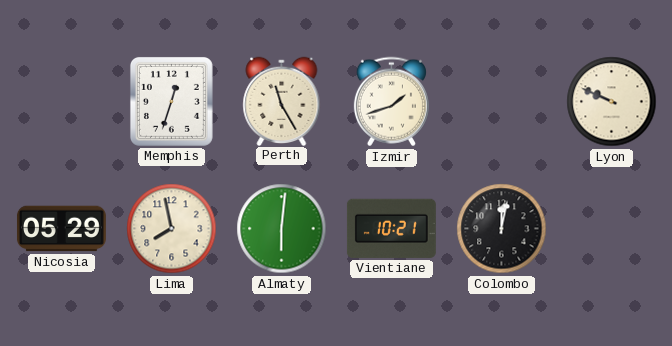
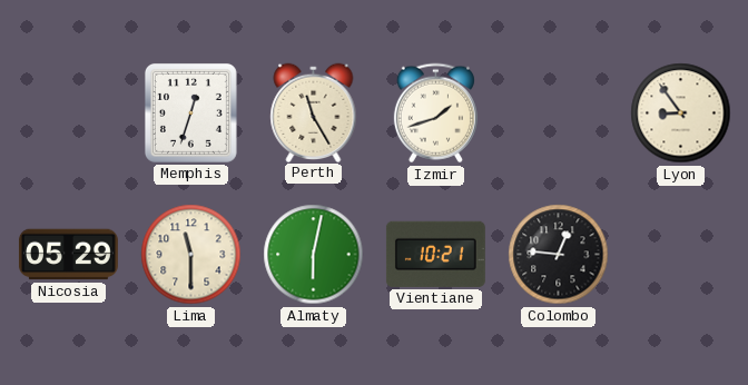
Lyon: 9:49 -> 8:54
Lima: 7:58 -> 11:30
Almaty: 6:01 -> 6:02
Colombo: 12:02 -> 12:46
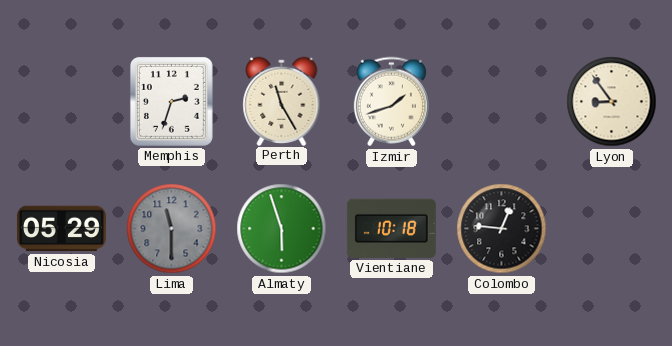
Memphis: 12:33 -> 2:33
Lima dial: cream -> grey
Almaty: 6:02 -> 5:57
Vientiane: 10:21 -> 10:18
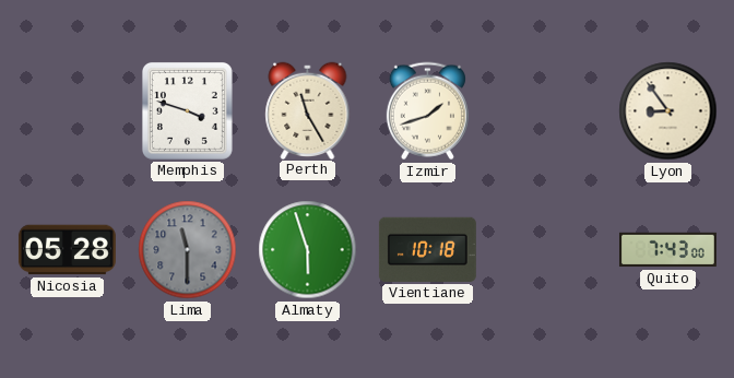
Memphis: 2:33 -> 3:48
Nicosia: 05:29 -> 05:28
Colombo: 12:46 -> none
Quito: none -> 7:43
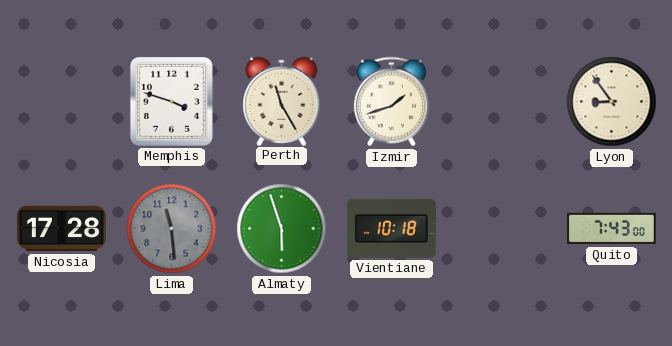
Nicosia: 05:28 -> 17:28
Lima: 11:30 -> 11:29
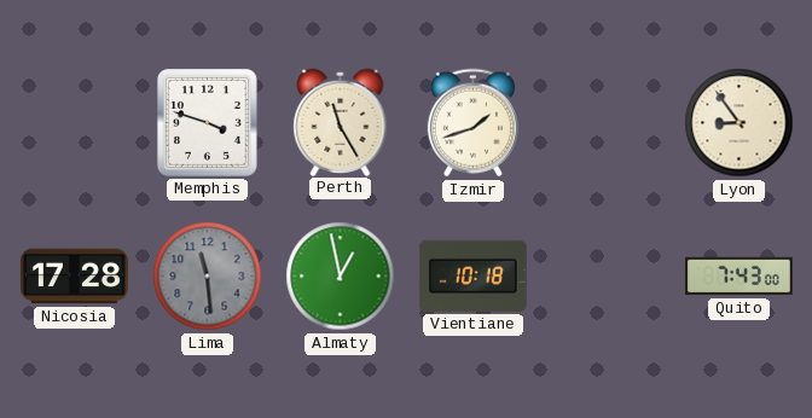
Almaty: 5:57 -> 12:58
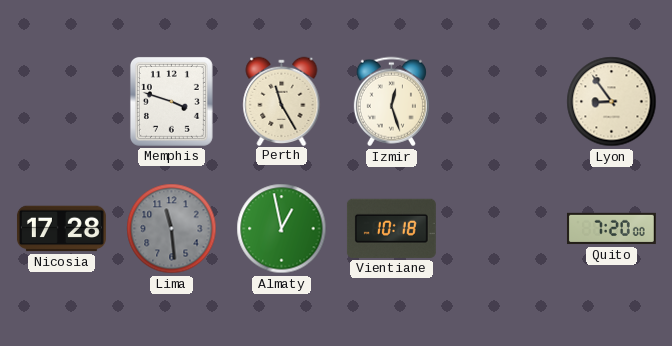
Izmir: 1:42 -> 12:27
Quito: 7:43 -> 7:20
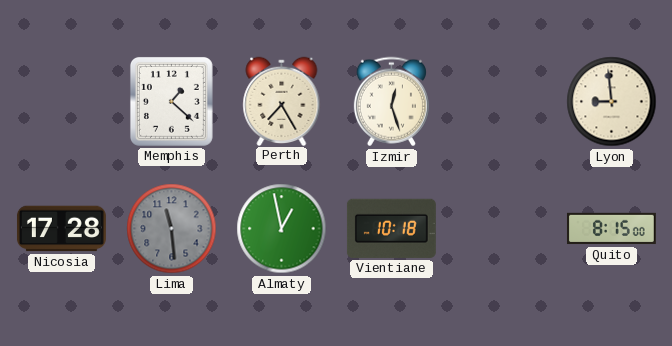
Memphis: 3:48 -> 1:22
Perth: 11:25 -> 7:25
Lyon: 8:54 -> 8:59
Quito: 7:20 -> 8:15
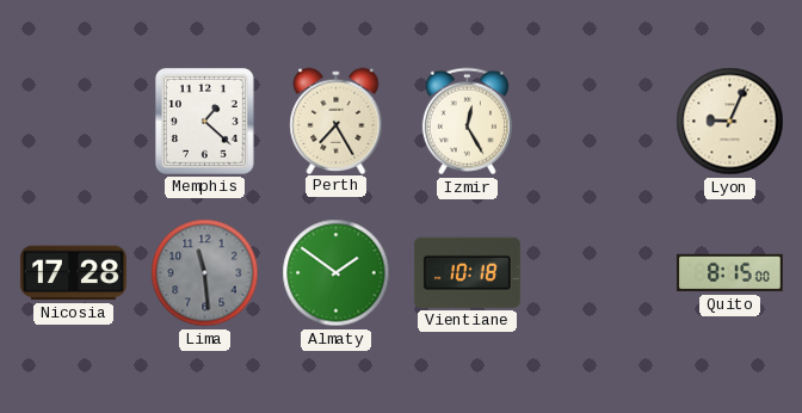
Izmir: 12:27 -> 12:25
Lyon: 8:59 -> 9:04
Almaty: 12:58 -> 1:51
